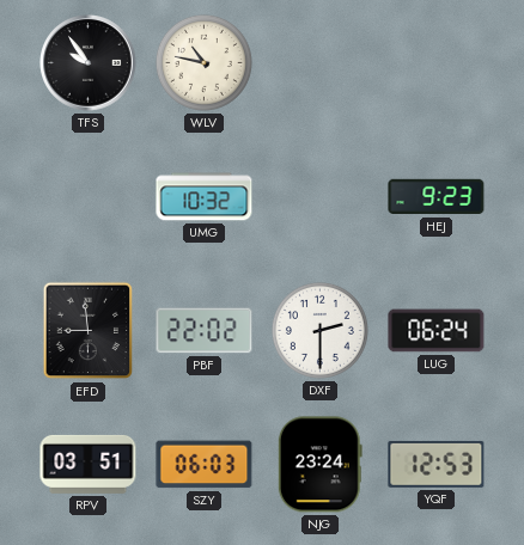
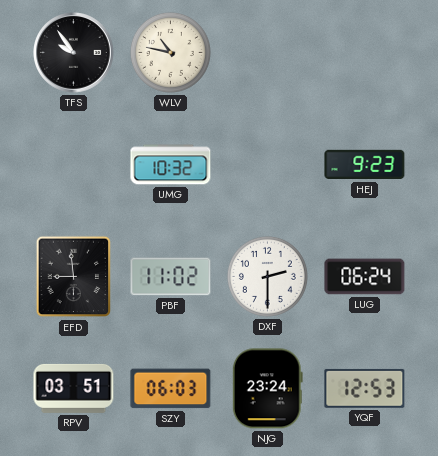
PBF: 22:02 -> 11:02
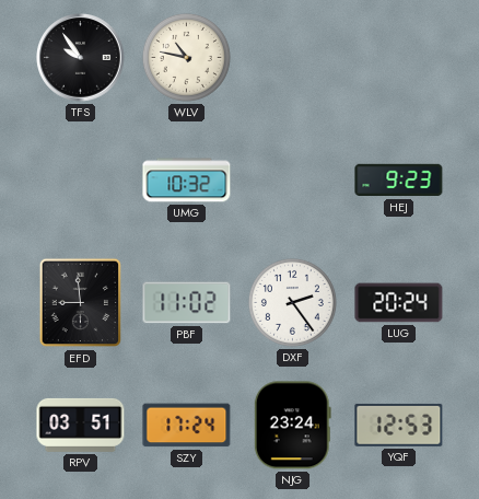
DXF: 2:30 -> 2:24
LUG: 06:24 -> 20:24
SZY: 06:03 -> 17:24
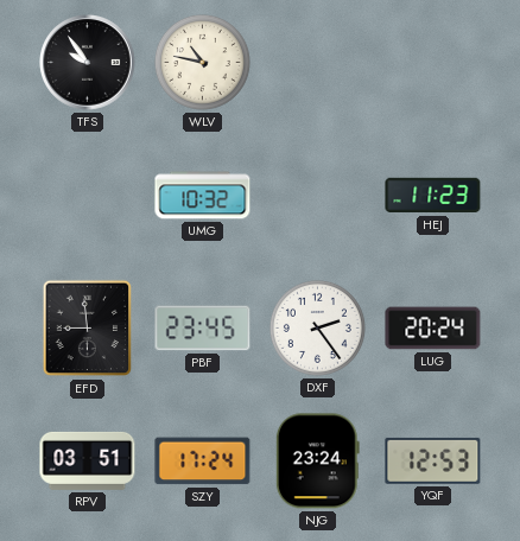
HEJ: 9:23 -> 11:23
PBF: 11:02 -> 23:45
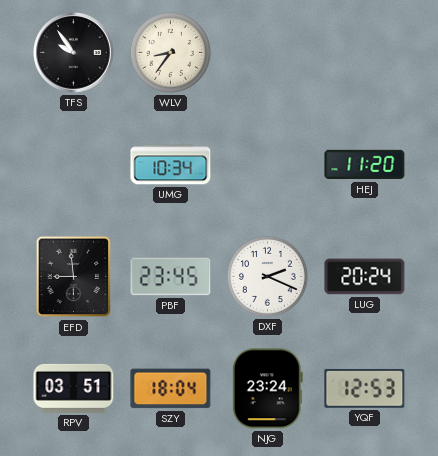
WLV: 10:47 -> 8:36
UMG: 10:32 -> 10:34
HEJ: 11:23 -> 11:20
DXF: 2:24 -> 2:19
SZY: 17:24 -> 18:04
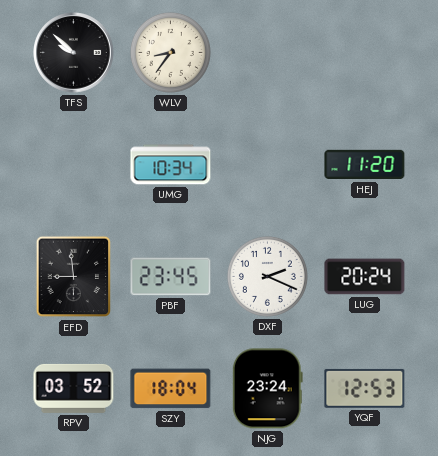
TFS: 9:54 -> 9:52
RPV: 03:51 -> 03:52
